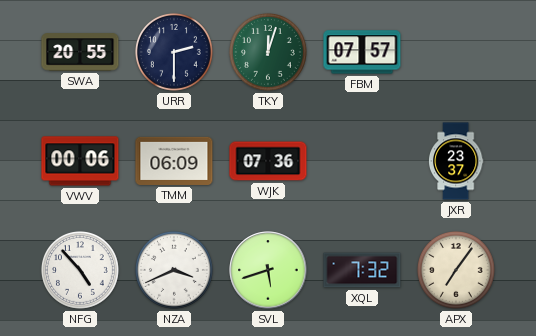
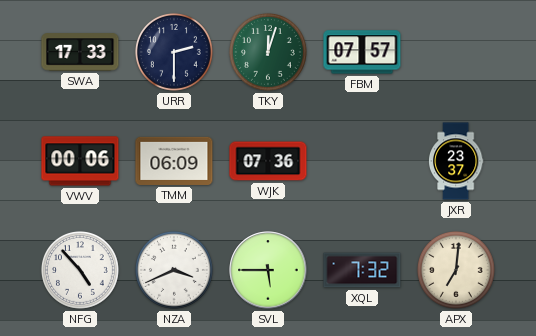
SWA: 20:55 -> 17:33
SVL: 5:42 -> 5:45
APX: 7:06 -> 7:01
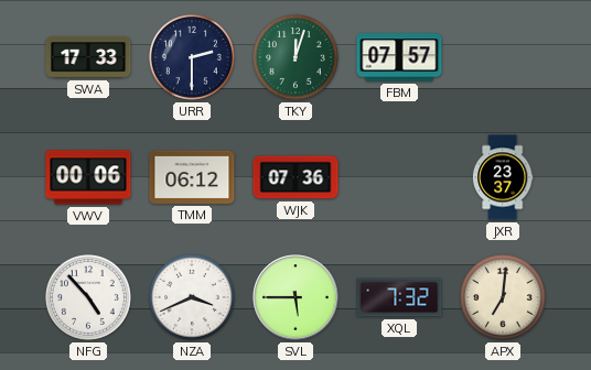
TMM: 06:09 -> 06:12
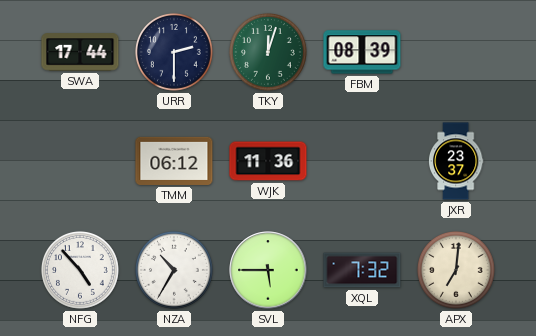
SWA: 17:33 -> 17:44
FBM: 07:57 -> 08:39
VWV: 00:06 -> none
WJK: 07:36 -> 11:36
NZA: 3:41 -> 10:35
